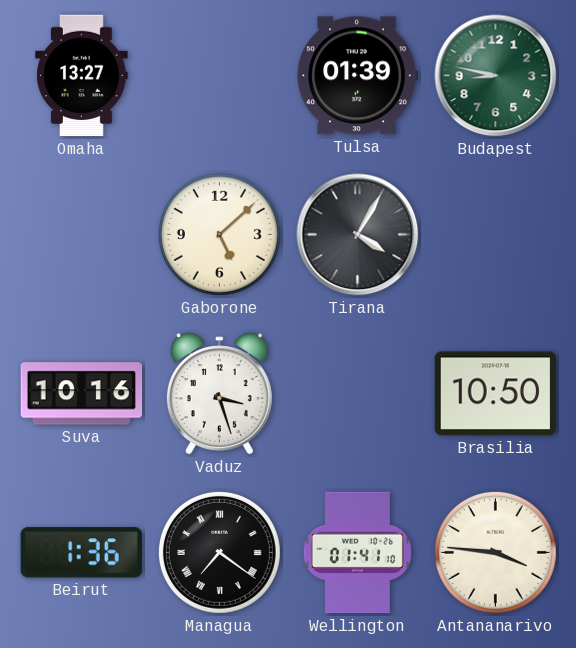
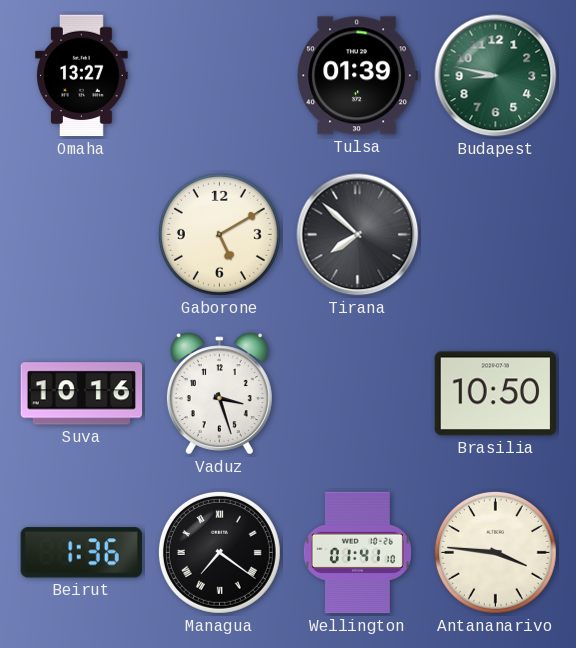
Gaborone: 5:08 -> 5:10
Tirana: 4:05 -> 7:52
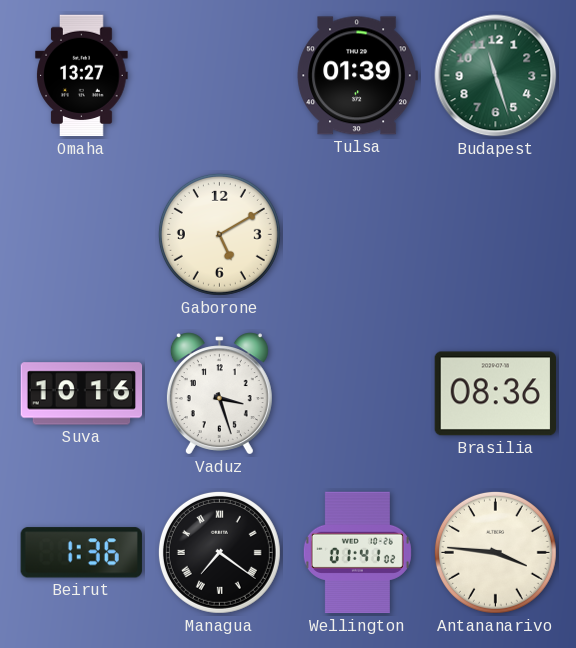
Budapest: 8:47 -> 11:27
Tirana: 7:52 -> none
Brasilia: 10:50 -> 08:36
Wellington: 01:41:10 -> 01:41:02
